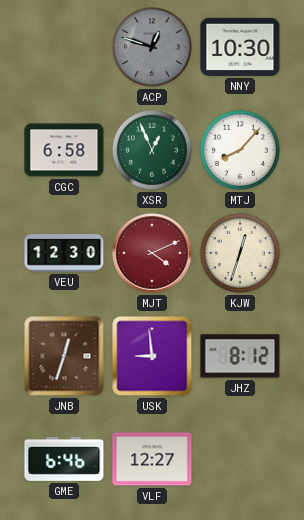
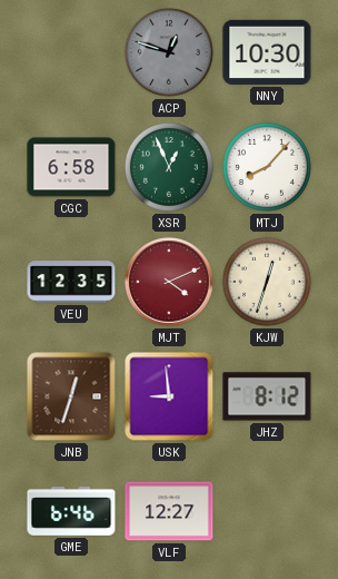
VEU: 12:30 -> 12:35
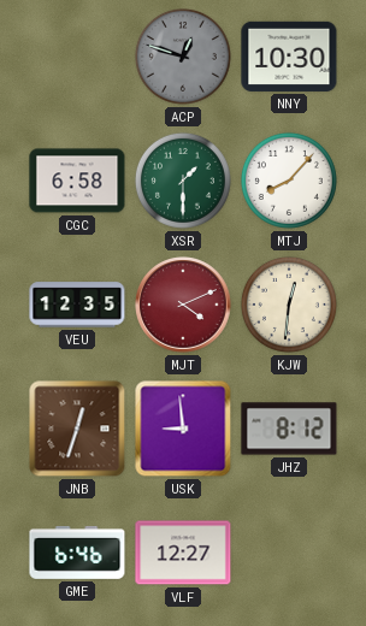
XSR: 12:56 -> 1:30
KJW: 12:33 -> 12:31
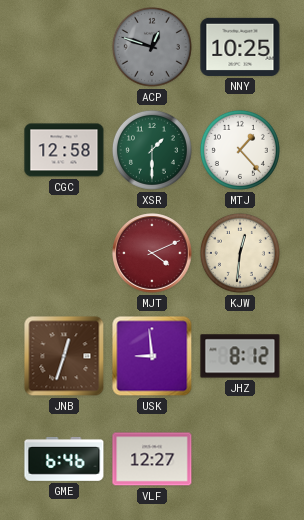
NNY: 10:30 -> 10:25
CGC: 6:58 -> 12:58
MTJ: 8:07 -> 1:23
VEU: 12:35 -> none
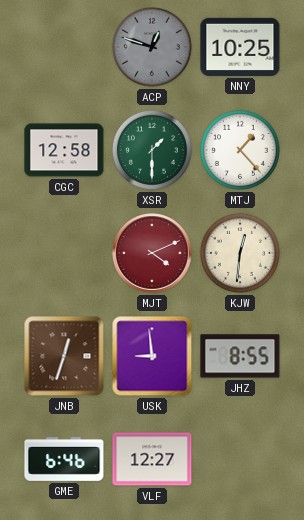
JHZ: 8:12 -> 8:55
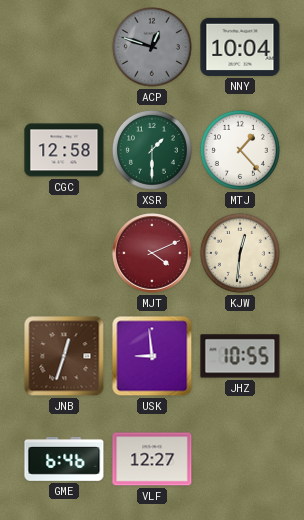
NNY: 10:25 -> 10:04
JHZ: 8:55 -> 10:55
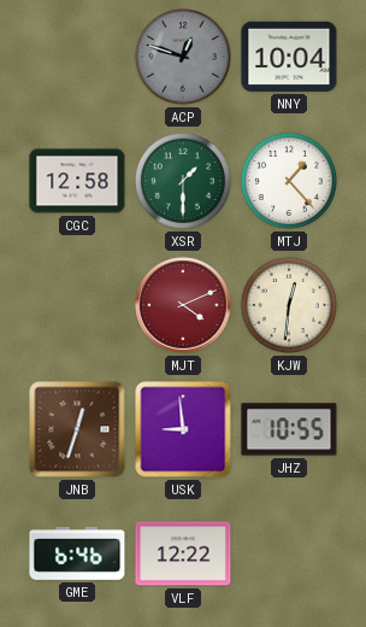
VLF: 12:27 -> 12:22
